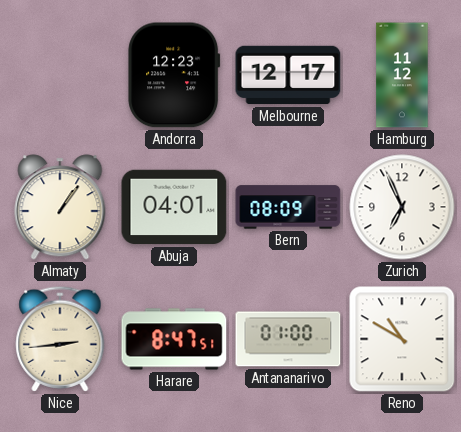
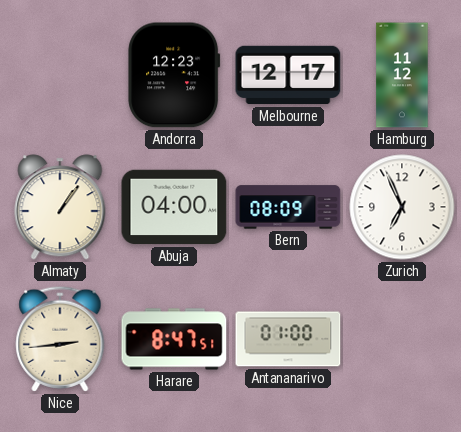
Abuja: 04:01 -> 04:00
Reno: 10:50 -> none
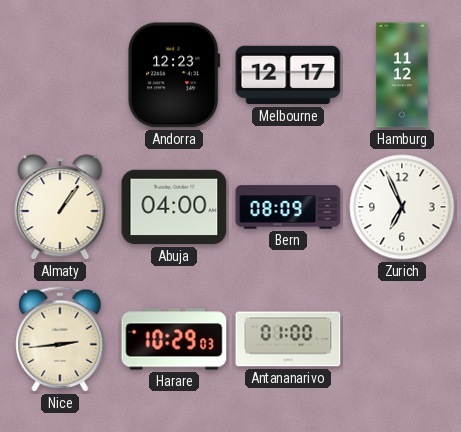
Harare: 8:47 -> 10:29
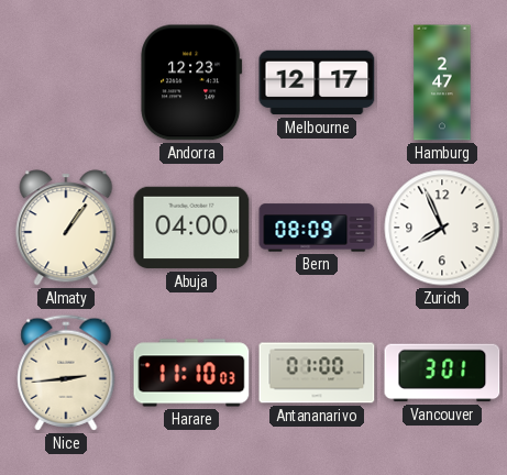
Hamburg: 11:12 -> 2:47
Zurich: 6:56 -> 7:56
Harare: 10:29 -> 11:10
Vancouver: none -> 3:01
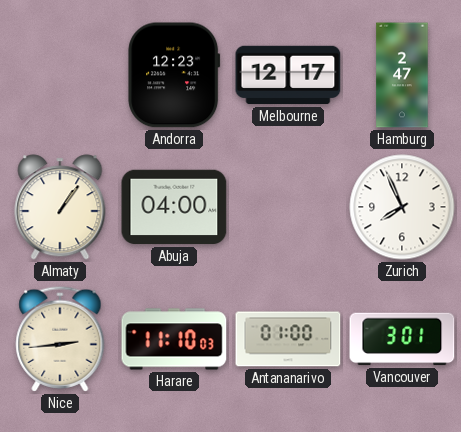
Bern: 08:09 -> none
